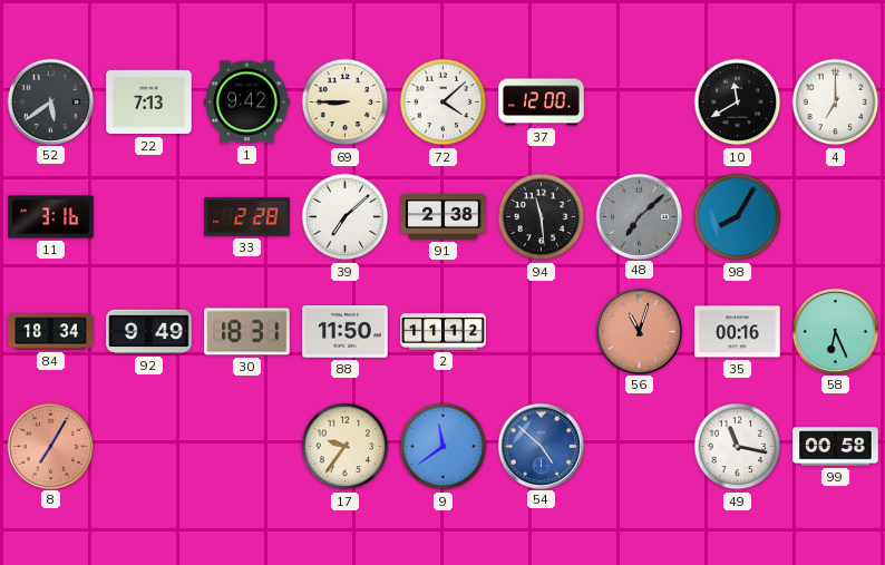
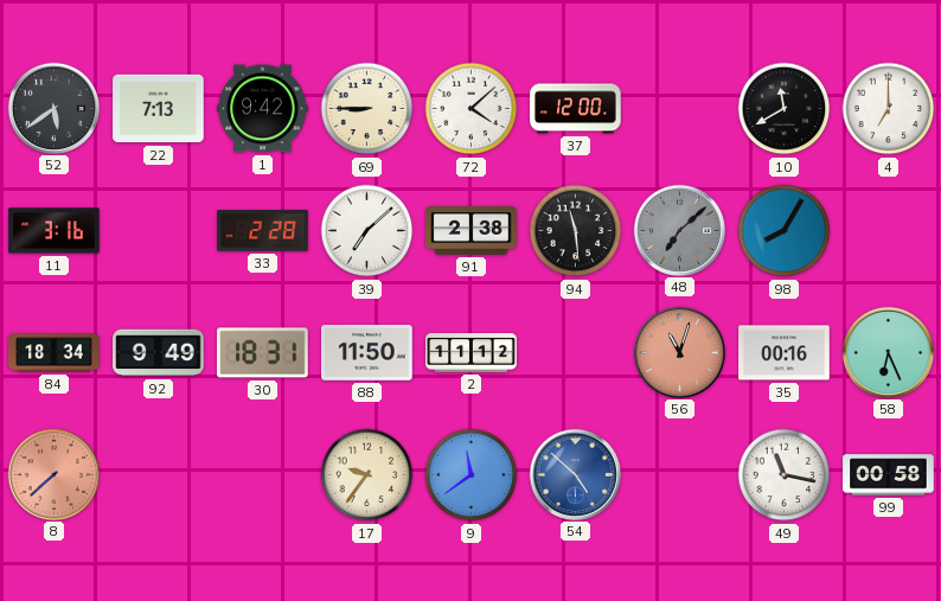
8: 7:05 -> 7:38
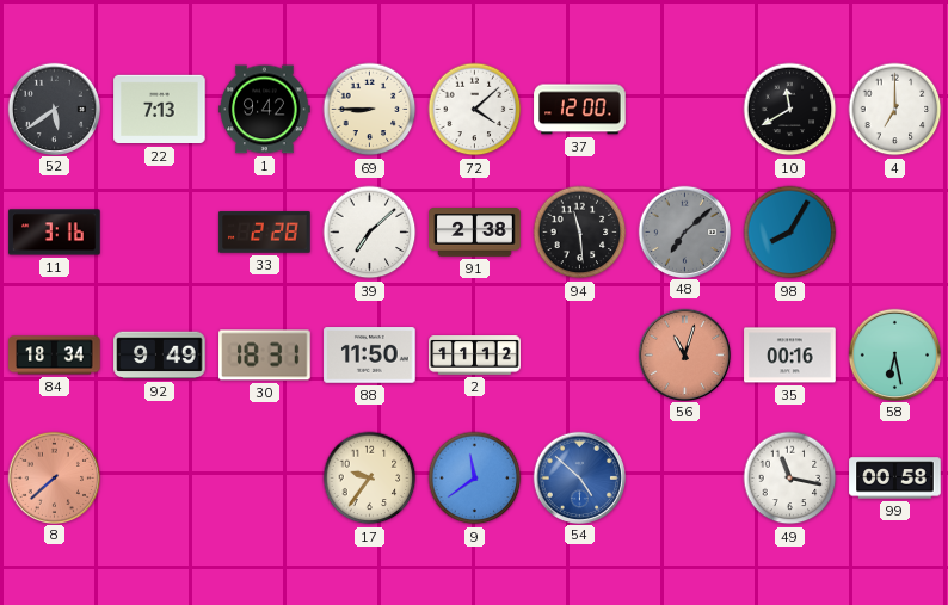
58: 6:26 -> 6:28
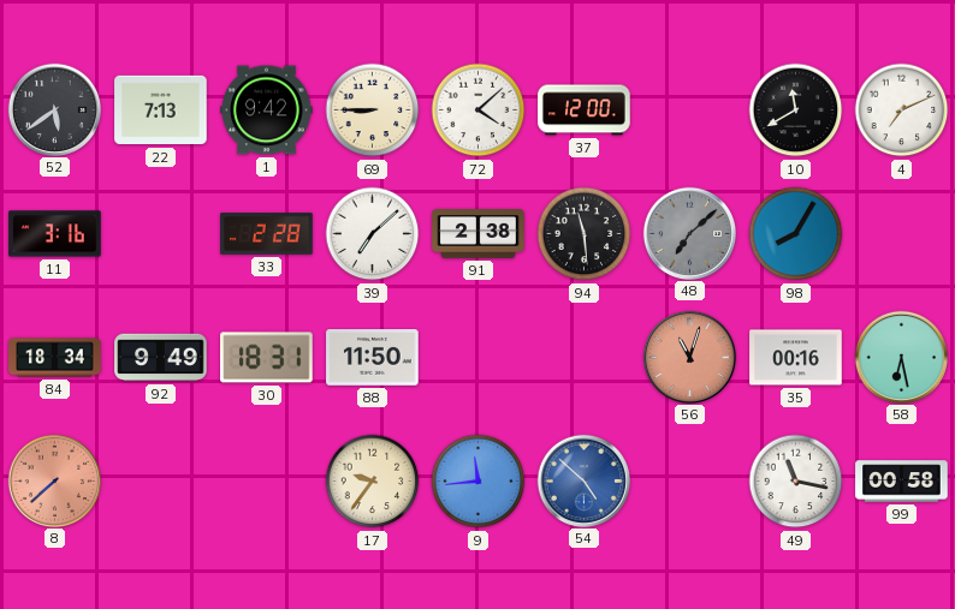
4: 7:00 -> 7:11
2: 11:12 -> none
9: 11:39 -> 11:44
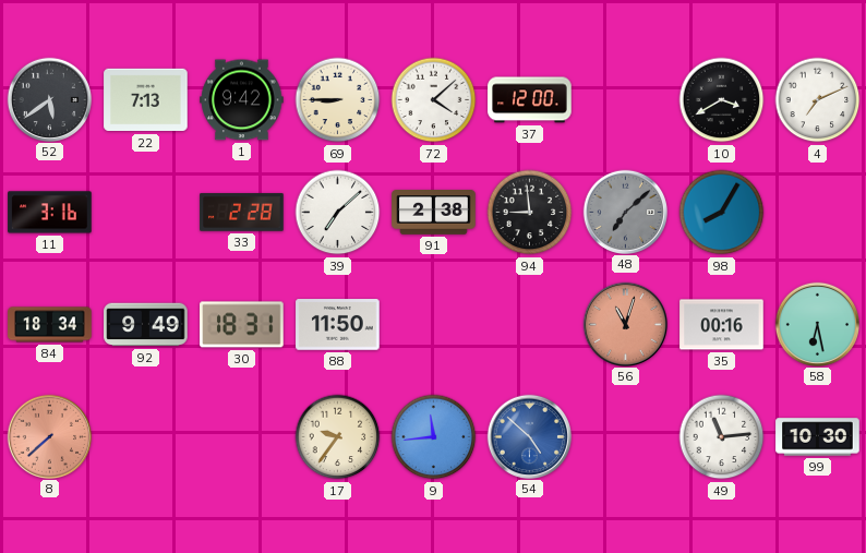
10: 11:40 -> 3:40
94: 11:29 -> 8:59
49: 11:17 -> 11:14
99: 00:58 -> 10:30
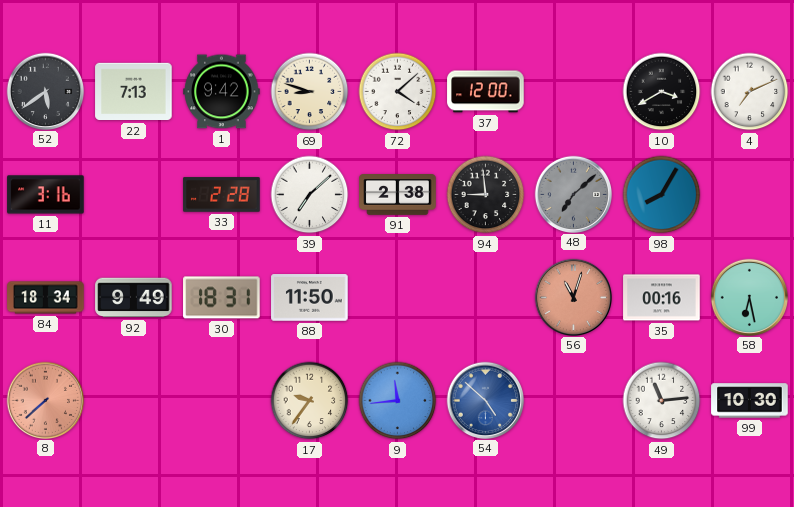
69: 8:45 -> 8:48
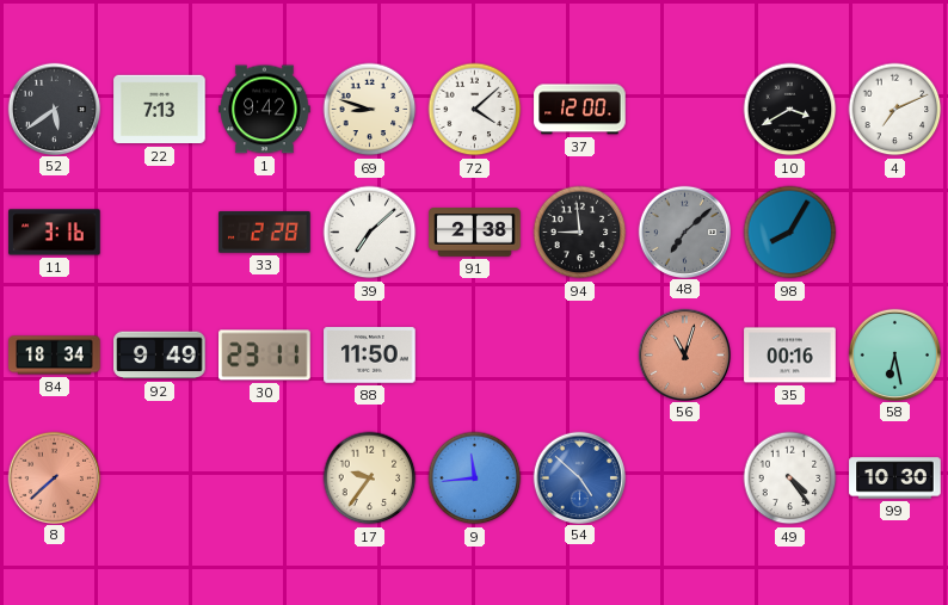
30: 18:31 -> 23:11
49: 11:14 -> 4:24
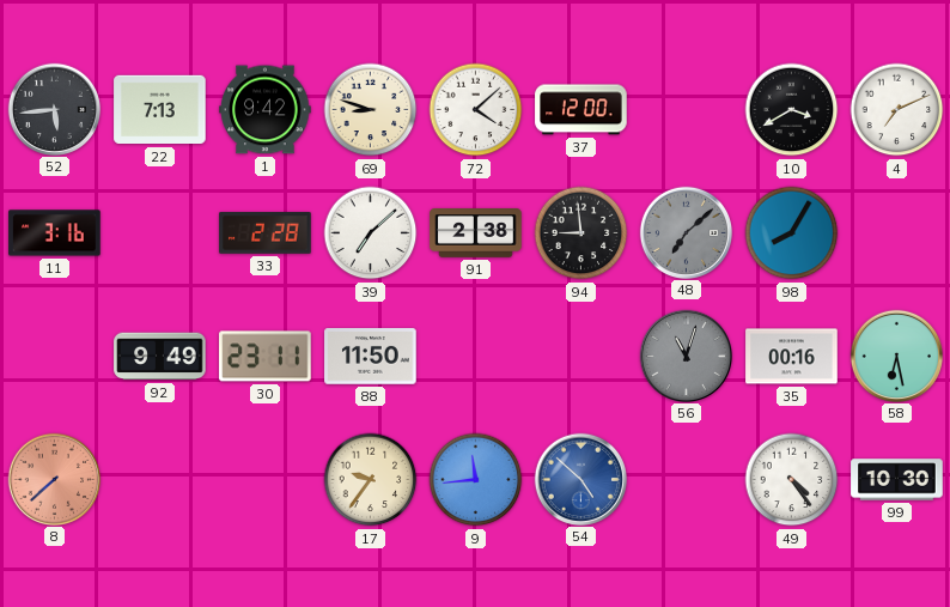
52: 5:39 -> 5:44
84: 18:34 -> none
56 dial: salmon -> grey
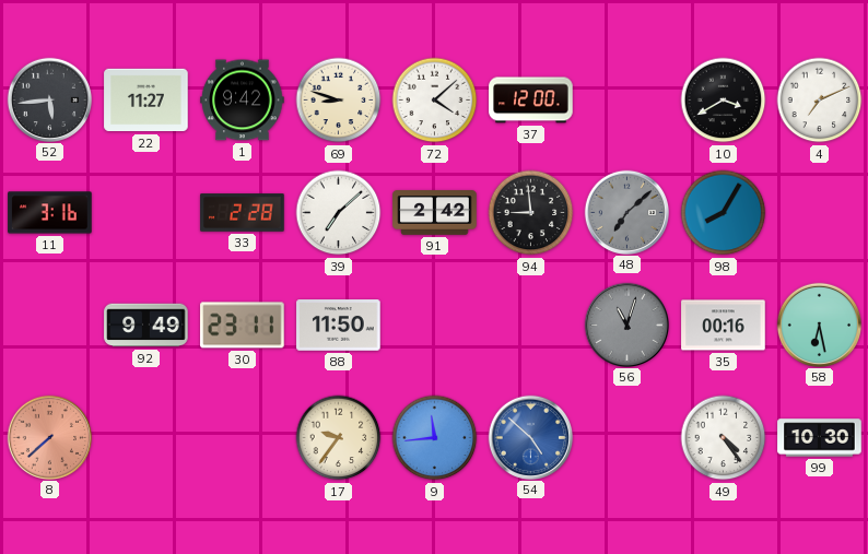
22: 7:13 -> 11:27
91: 2:38 -> 2:42
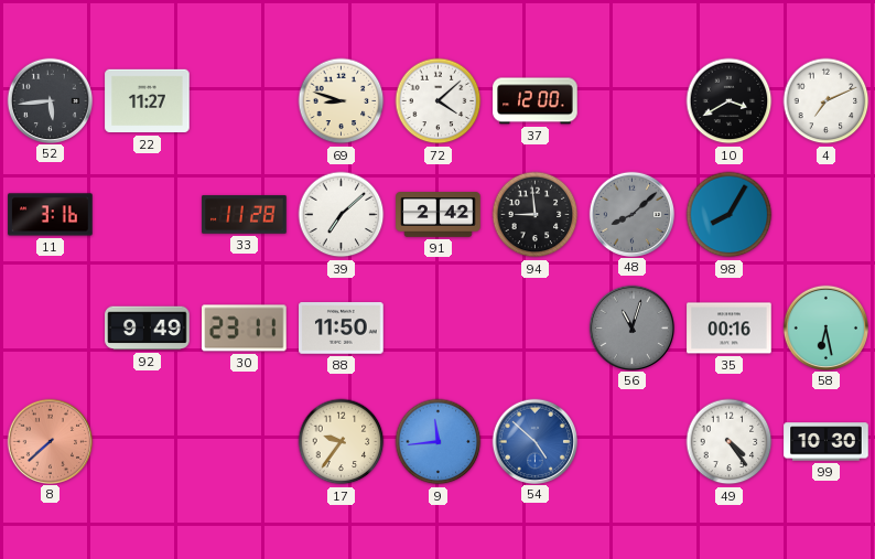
1: 9:42 -> none
33: 2:28 -> 11:28
48: 7:08 -> 8:08
